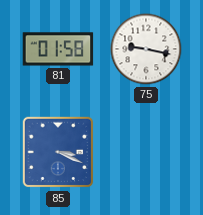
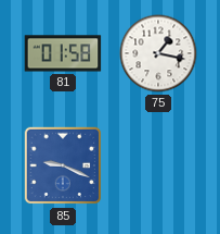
75: 9:17 -> 1:17
85: 3:19 -> 9:19
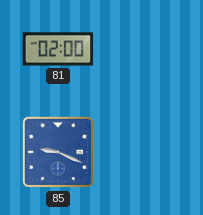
81: 01:58 -> 02:00
75: 1:17 -> none
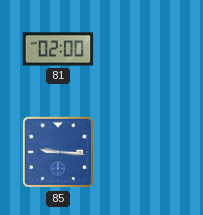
85: 9:19 -> 9:16
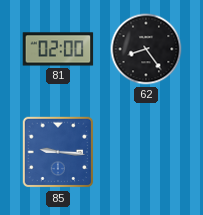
62: none -> 8:24
